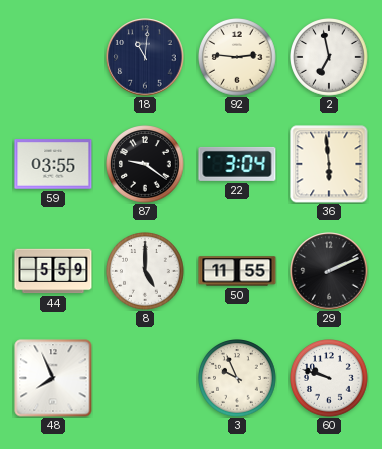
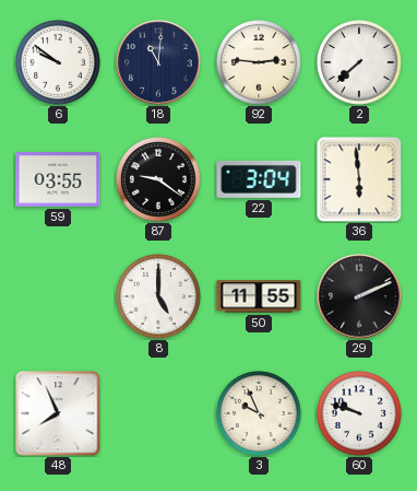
6: none -> 9:51
2: 6:58 -> 7:38
44: 5:59 -> none
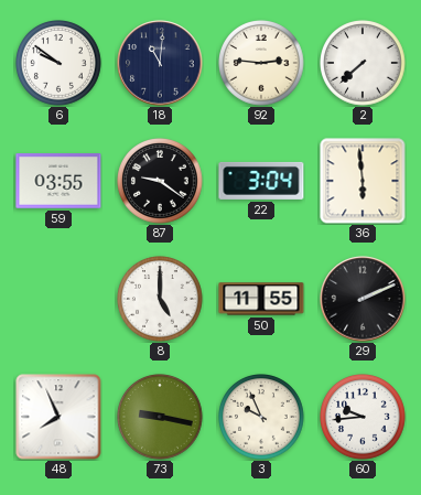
73: none -> 9:17
60: 9:48 -> 9:44
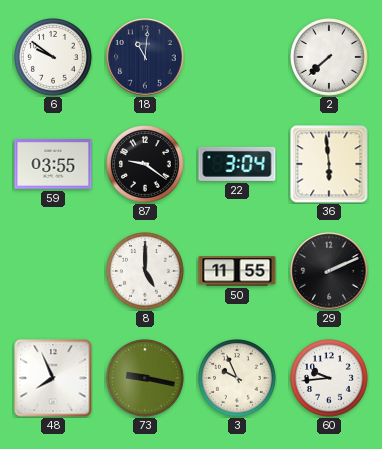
92: 2:46 -> none
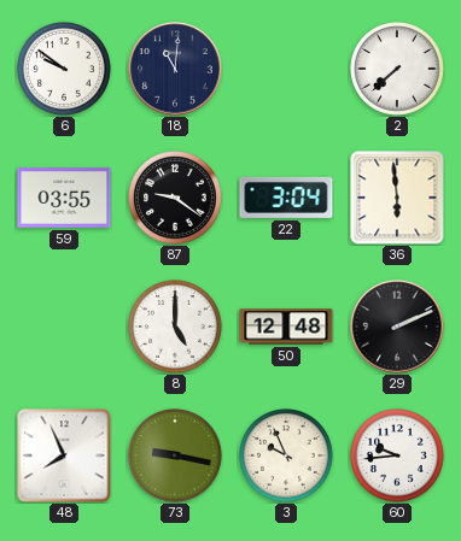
50: 11:55 -> 12:48
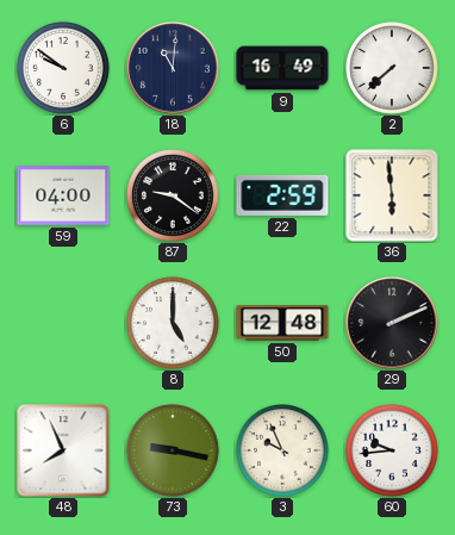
9: none -> 16:49
59: 03:55 -> 04:00
22: 3:04 -> 2:59
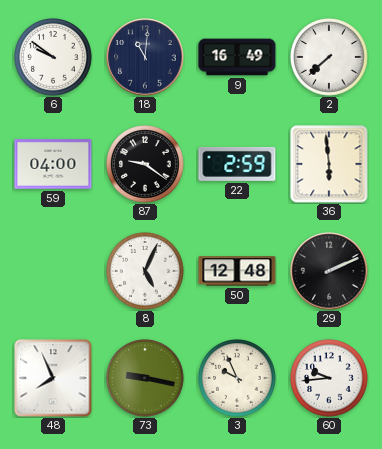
8: 5:00 -> 5:04
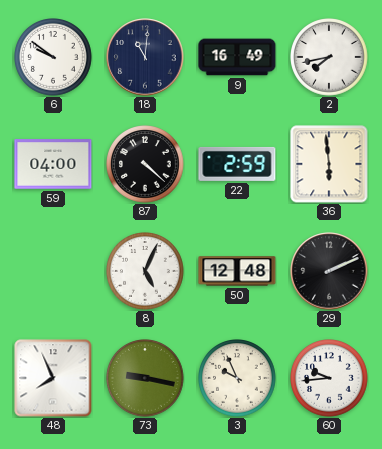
2: 7:38 -> 7:43
87: 9:21 -> 4:22
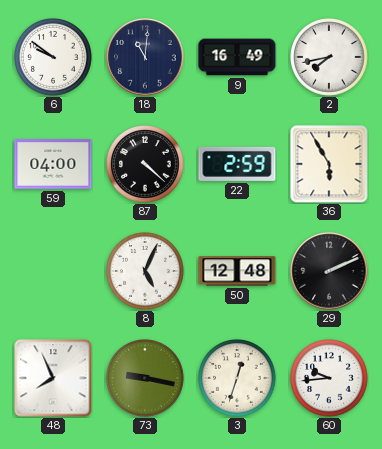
36: 5:59 -> 5:55
3: 9:56 -> 12:33
